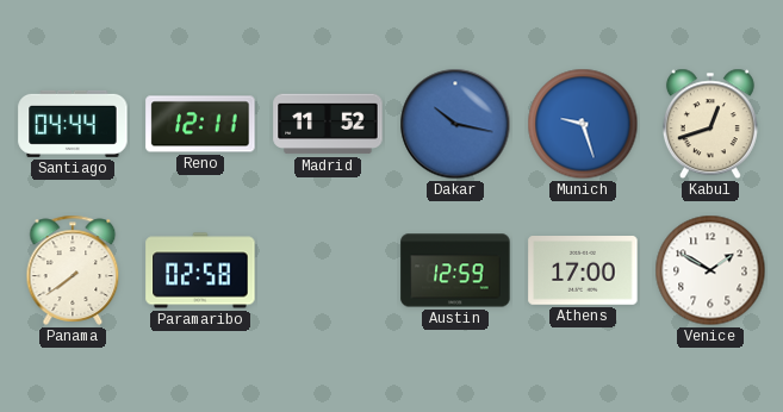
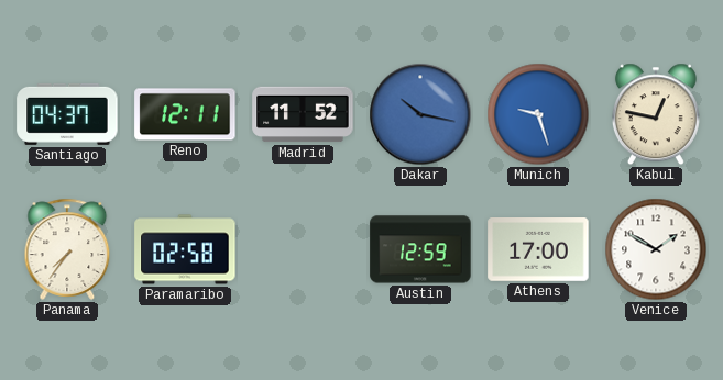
Santiago: 04:44 -> 04:37
Kabul: 12:42 -> 12:47
Panama: 7:39 -> 7:36
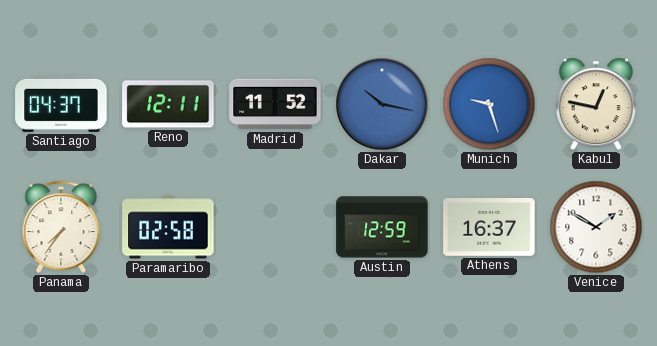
Athens: 17:00 -> 16:37
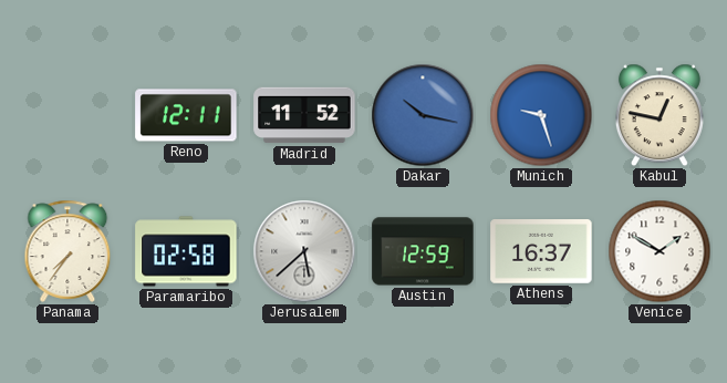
Santiago: 04:37 -> none
Jerusalem: none -> 5:38
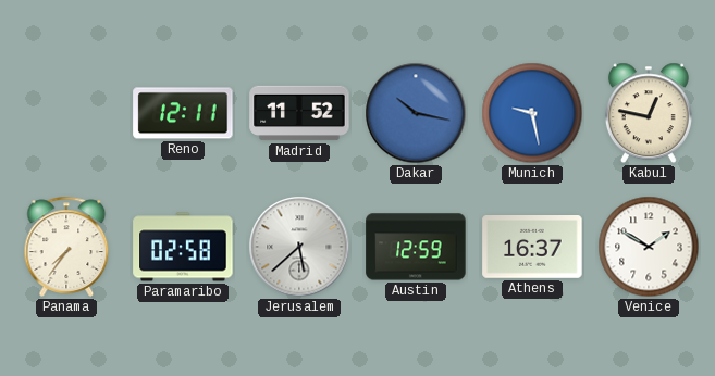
Munich: 9:27 -> 9:28
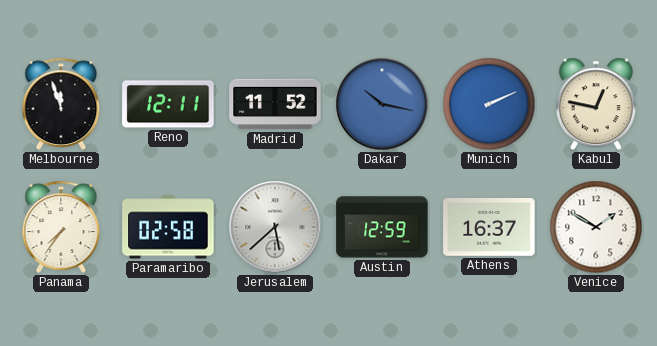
Melbourne: none -> 11:57
Munich: 9:28 -> 2:11
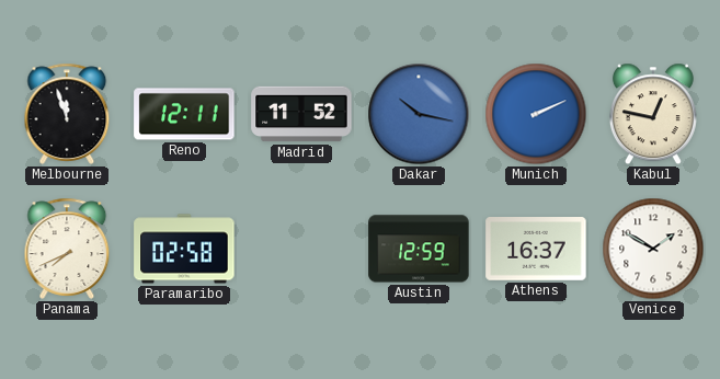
Panama: 7:36 -> 7:41
Jerusalem: 5:38 -> none
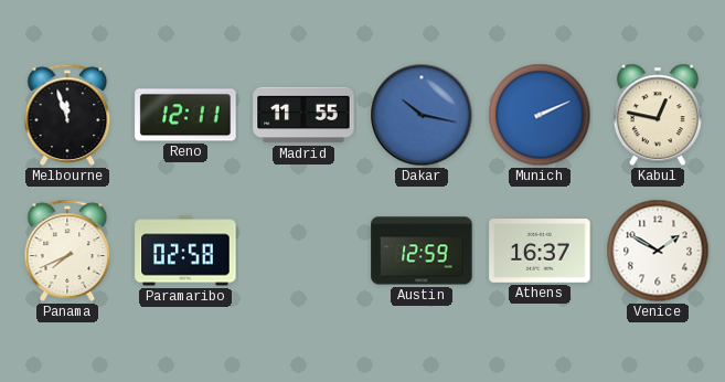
Madrid: 11:52 -> 11:55
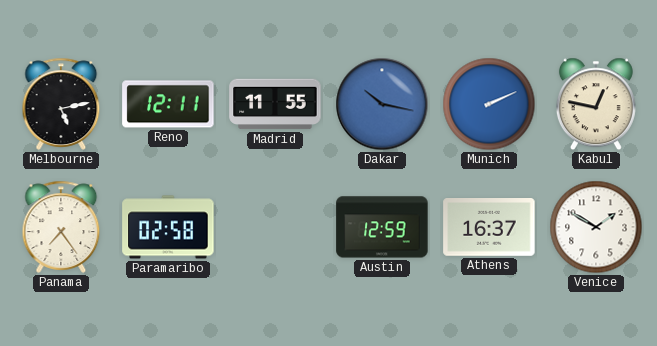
Melbourne: 11:57 -> 5:13
Panama: 7:41 -> 7:24
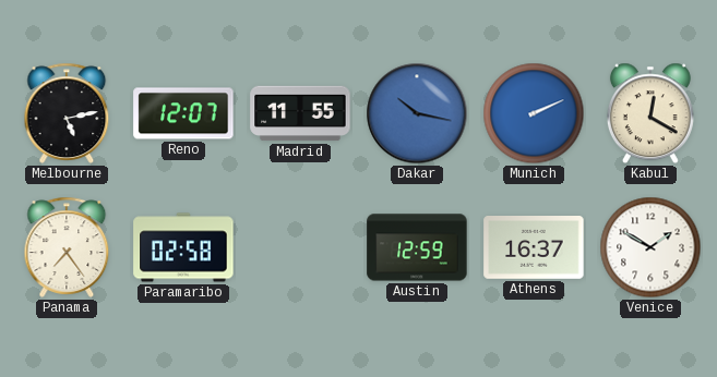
Reno: 12:11 -> 12:07
Kabul: 12:47 -> 12:20
